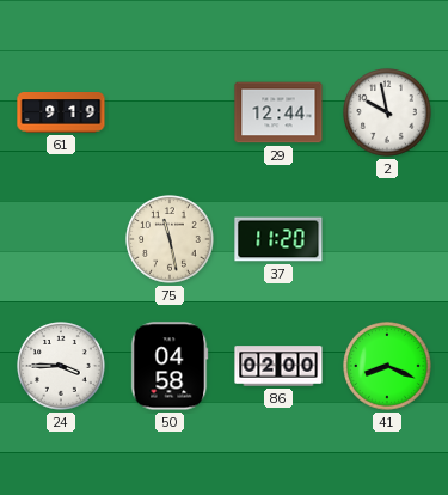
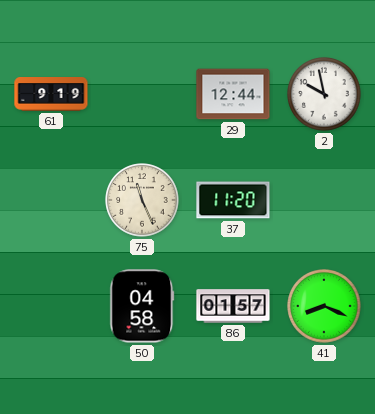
75: 11:28 -> 11:26
24: 3:45 -> none
86: 02:00 -> 01:57
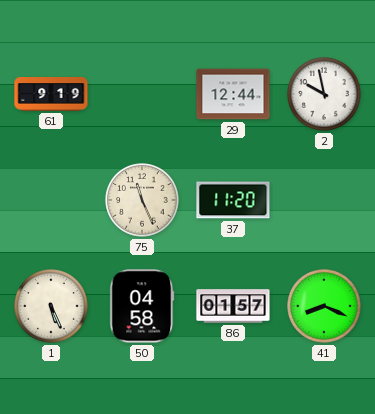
1: none -> 5:26
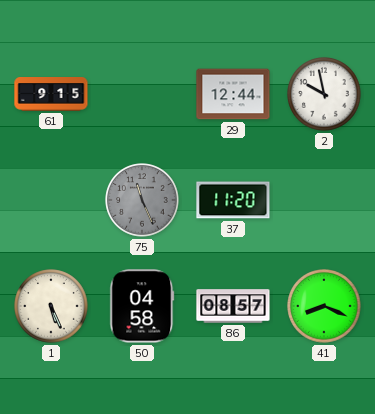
61: 9:19 -> 9:15
75 dial: cream -> grey
86: 01:57 -> 08:57
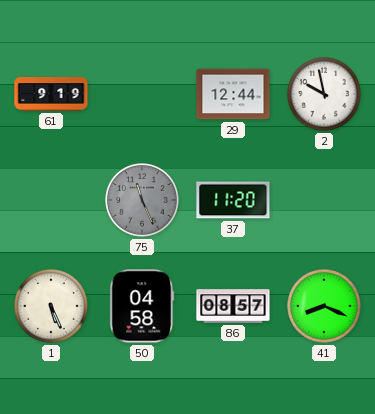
61: 9:15 -> 9:19
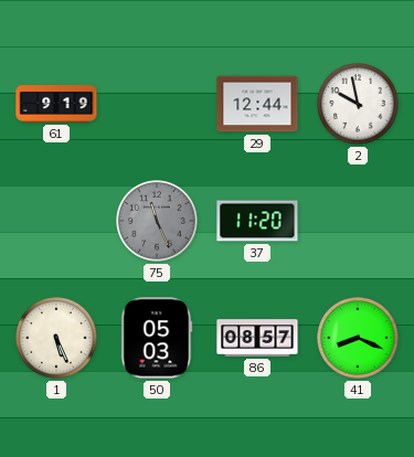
50: 04:58 -> 05:03
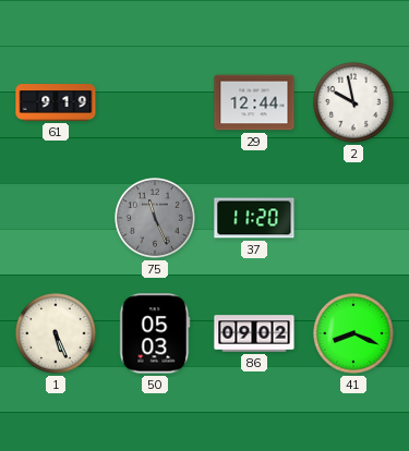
86: 08:57 -> 09:02
